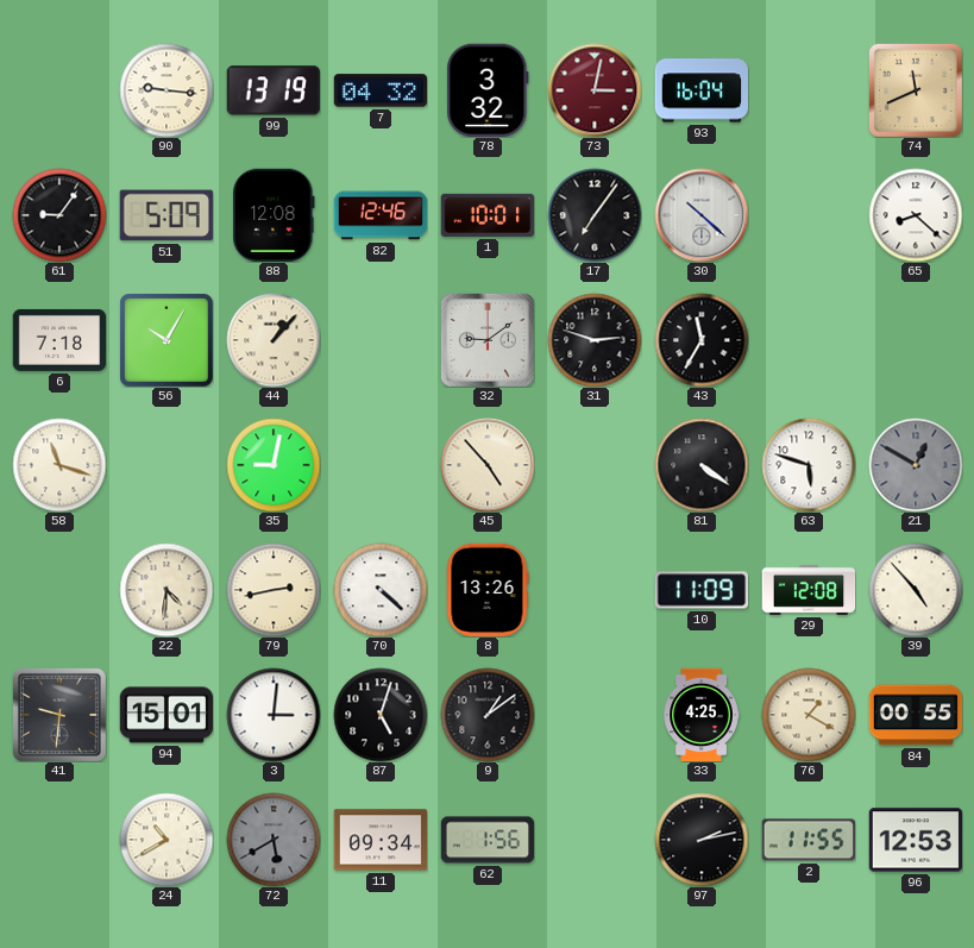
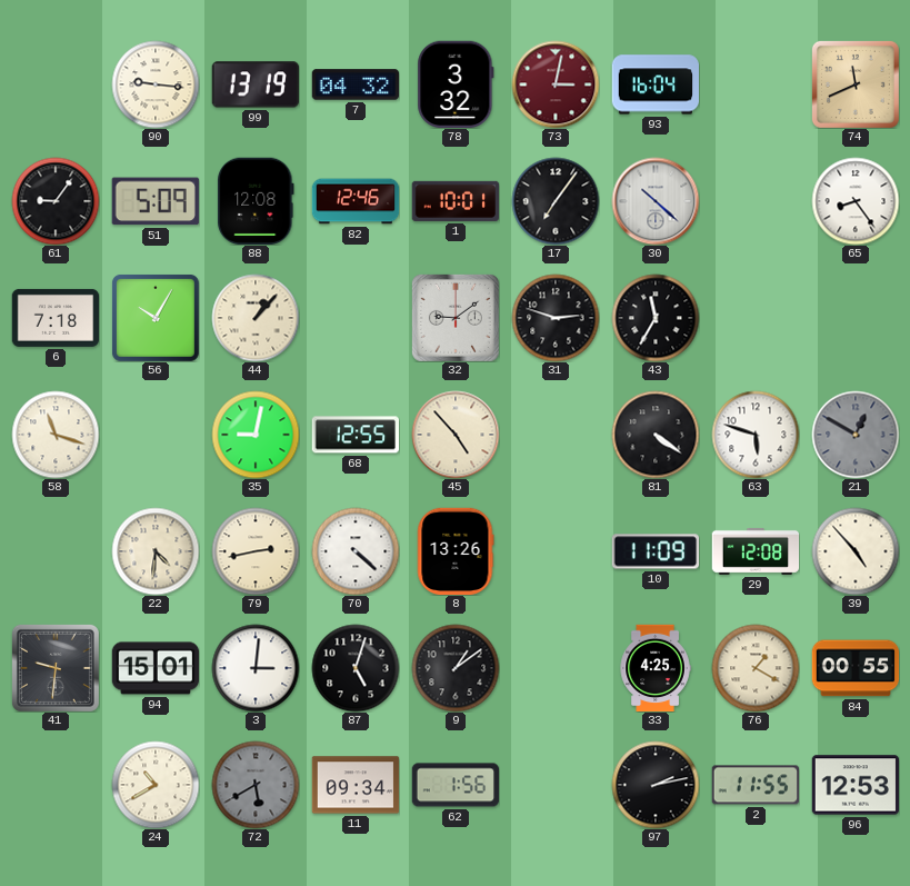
65: 8:22 -> 8:24
68: none -> 12:55
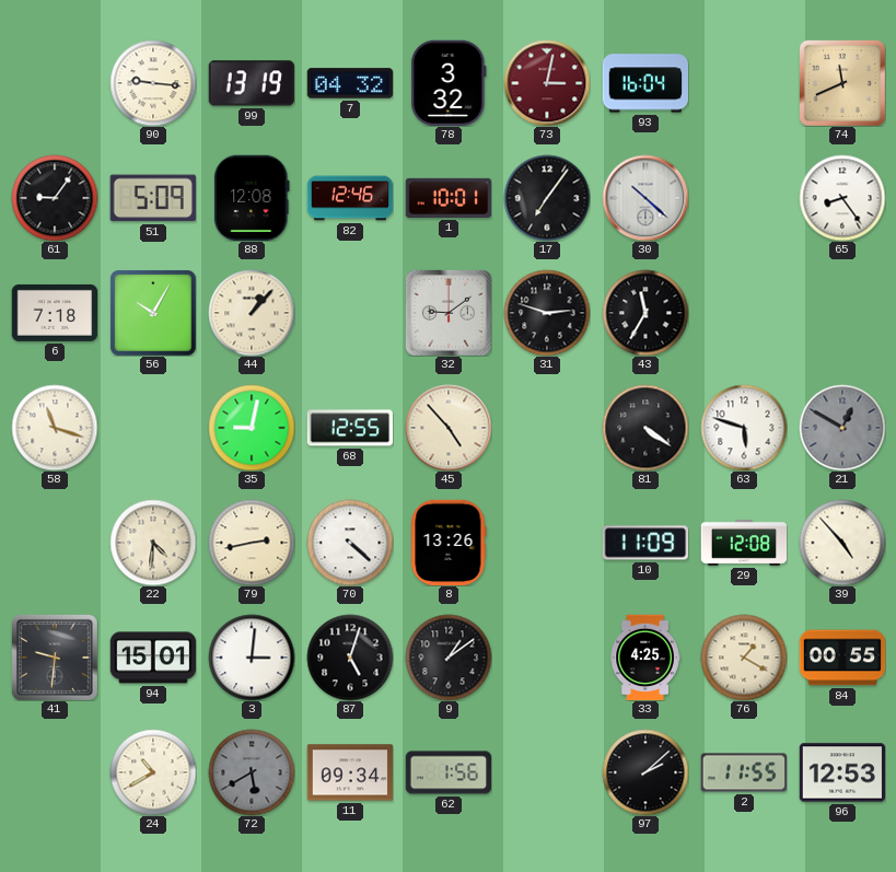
97: 2:13 -> 2:08
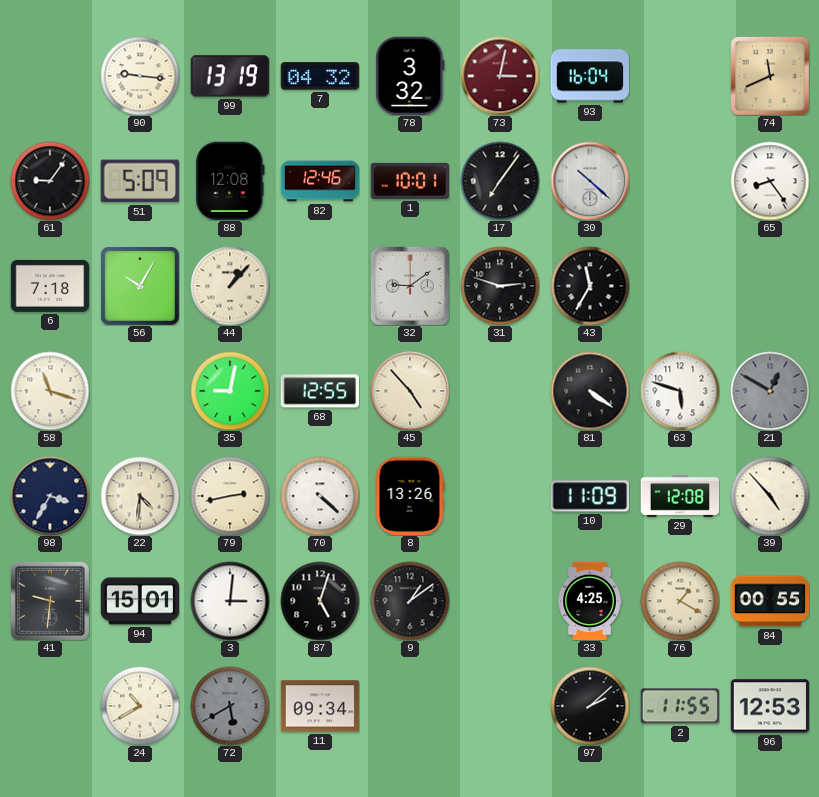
98: none -> 3:35
62: 1:56 -> none
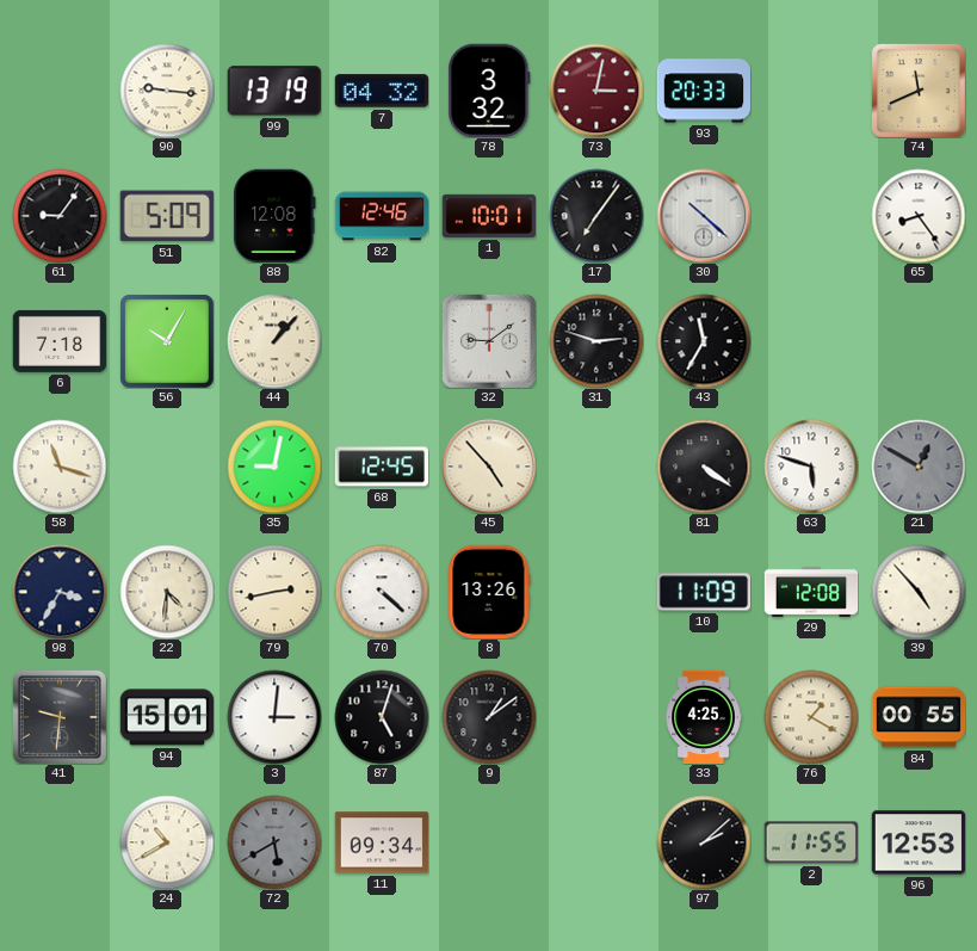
93: 16:04 -> 20:33
68: 12:55 -> 12:45
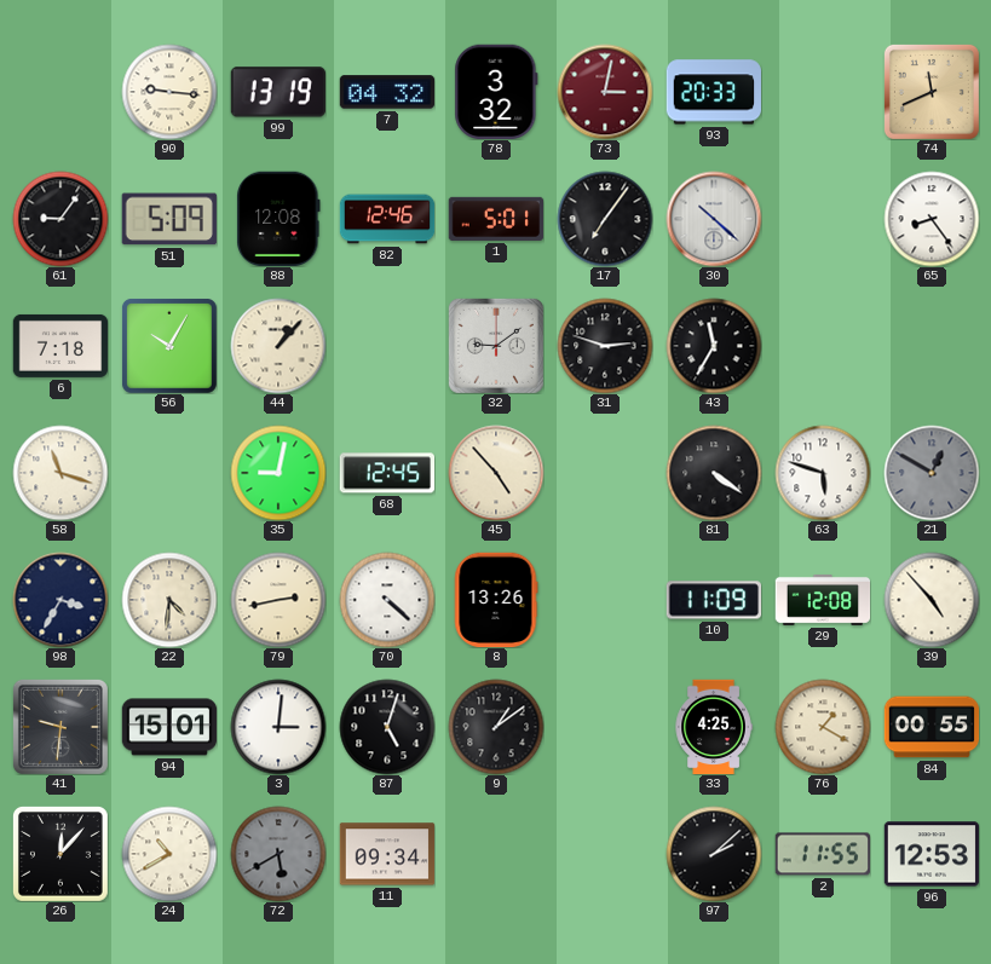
1: 10:01 -> 5:01
26: none -> 12:07
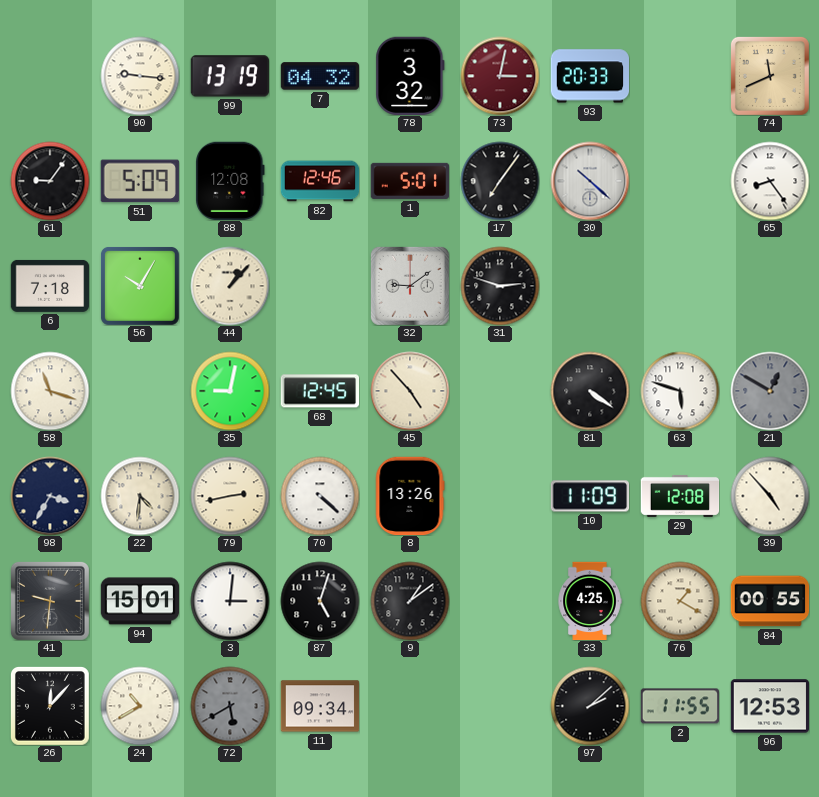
43: 11:35 -> none
